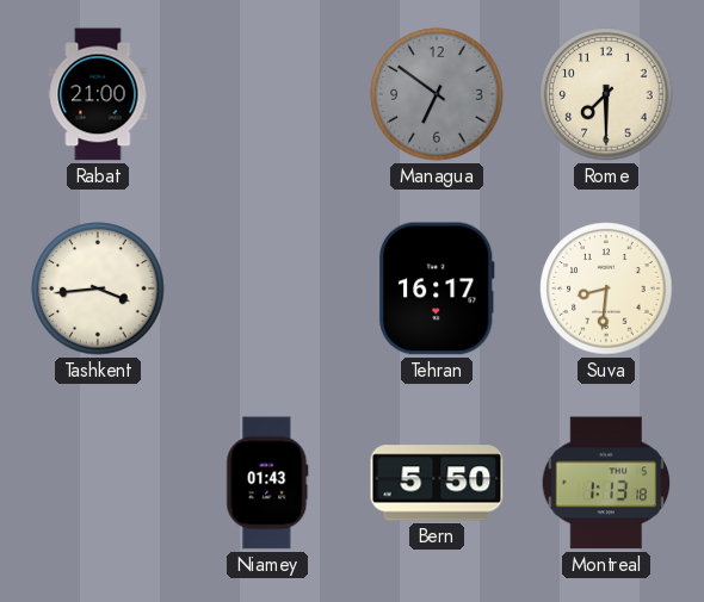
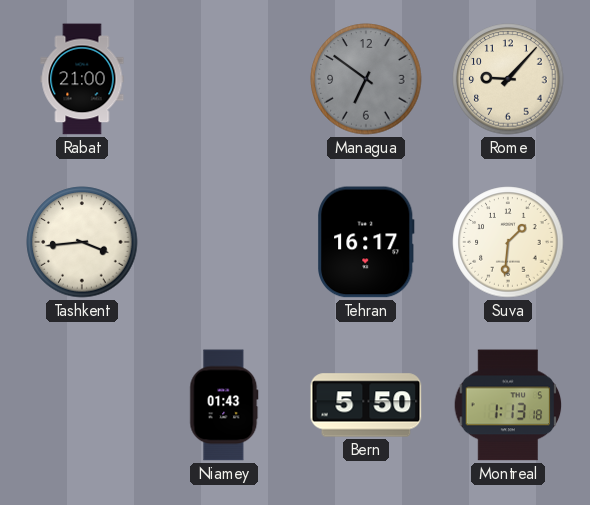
Rome: 7:30 -> 9:07
Suva: 8:31 -> 1:31
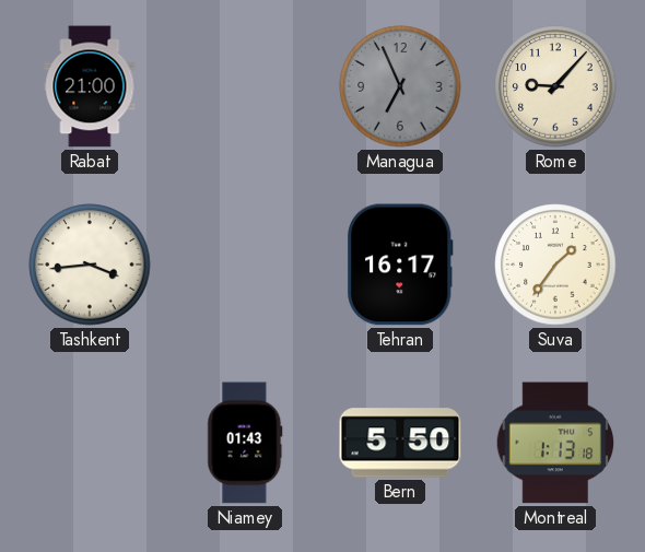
Managua: 6:51 -> 6:56
Suva: 1:31 -> 1:36
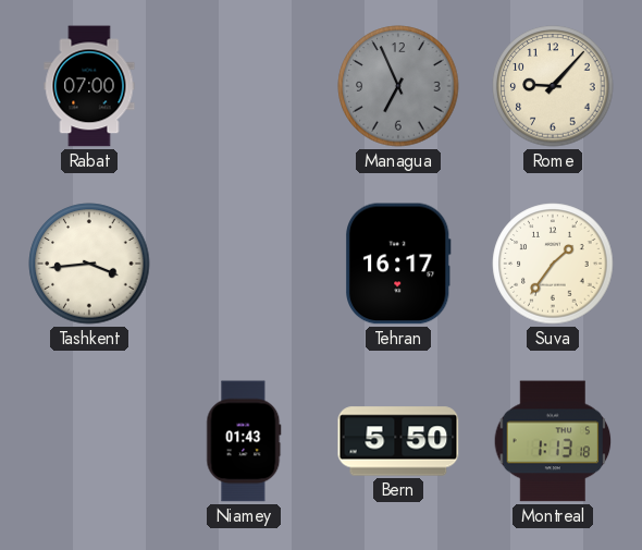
Rabat: 21:00 -> 07:00
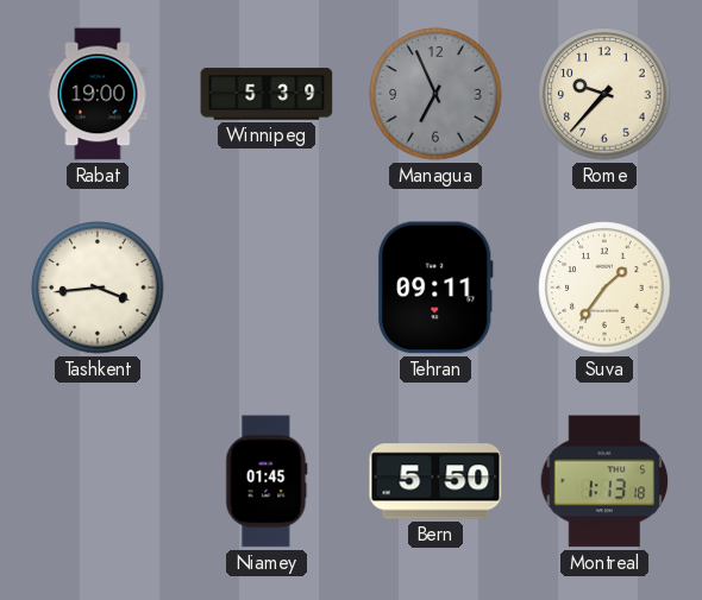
Rabat: 07:00 -> 19:00
Winnipeg: none -> 5:39
Rome: 9:07 -> 9:37
Tehran: 16:17 -> 09:11
Niamey: 01:43 -> 01:45
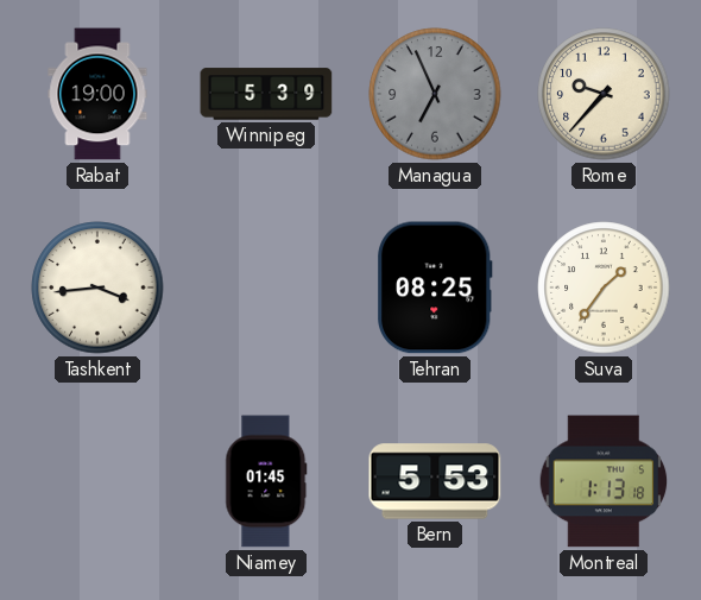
Tehran: 09:11 -> 08:25
Bern: 5:50 -> 5:53
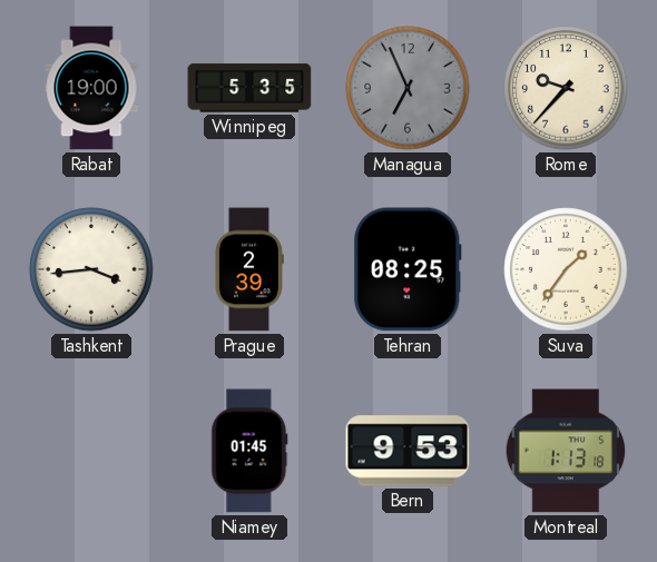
Winnipeg: 5:39 -> 5:35
Prague: none -> 2:39
Bern: 5:53 -> 9:53
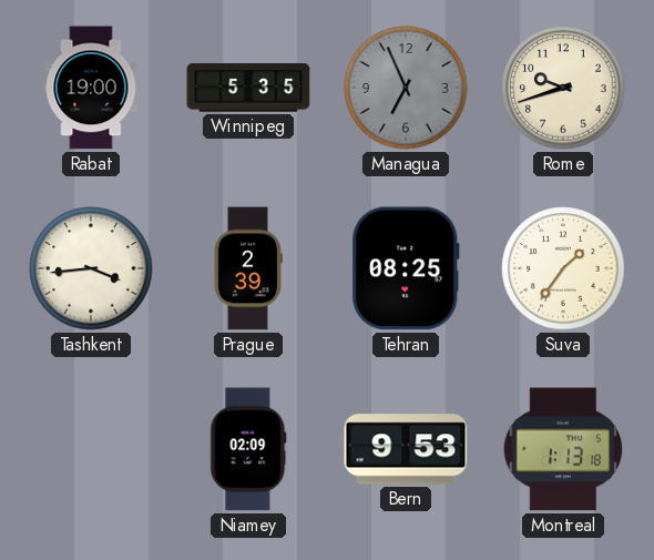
Rome: 9:37 -> 9:42
Niamey: 01:45 -> 02:09
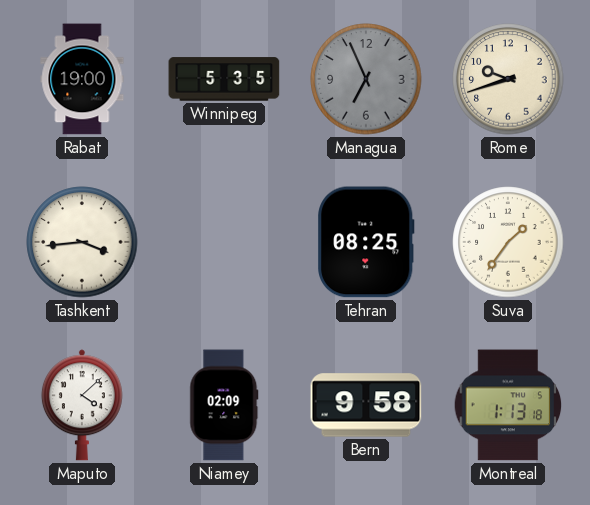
Prague: 2:39 -> none
Maputo: none -> 4:08
Bern: 9:53 -> 9:58
